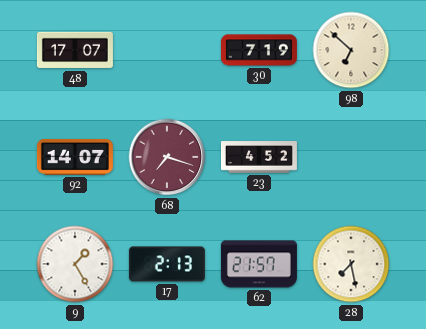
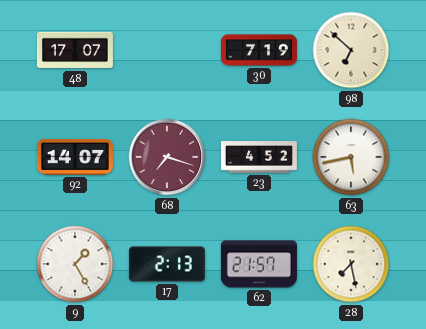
63: none -> 5:43
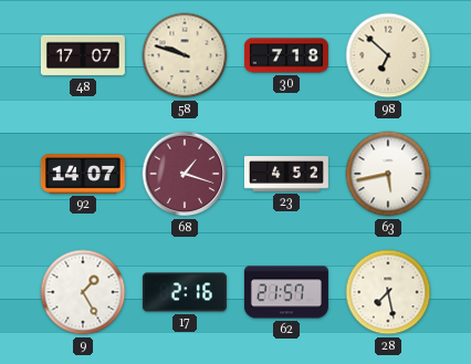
58: none -> 9:48
30: 7:19 -> 7:18
68: 7:18 -> 1:18
17: 2:13 -> 2:16
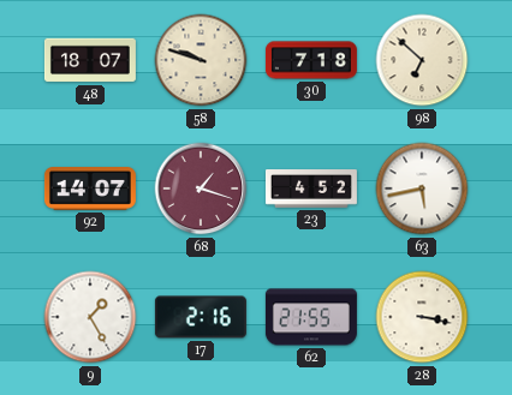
48: 17:07 -> 18:07
62: 21:57 -> 21:55
28: 7:28 -> 3:17
